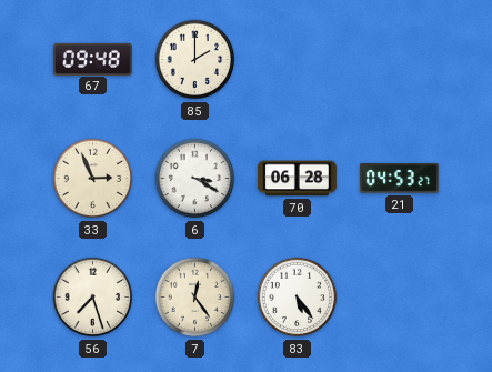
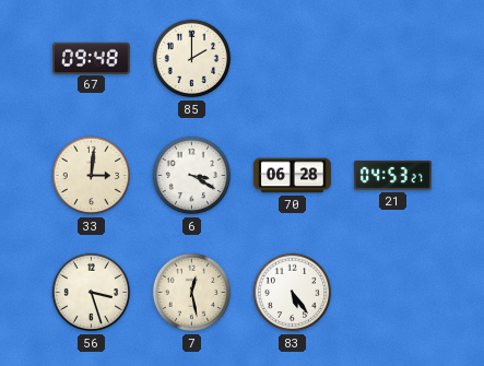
33: 2:56 -> 3:01
56: 7:27 -> 3:27
7: 12:24 -> 12:28
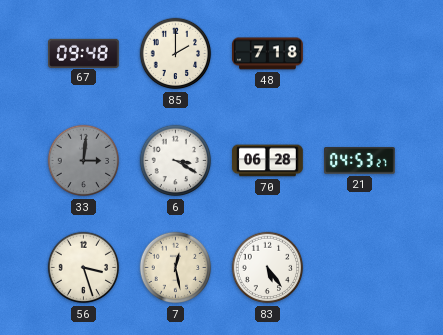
48: none -> 7:18
33 dial: cream -> grey
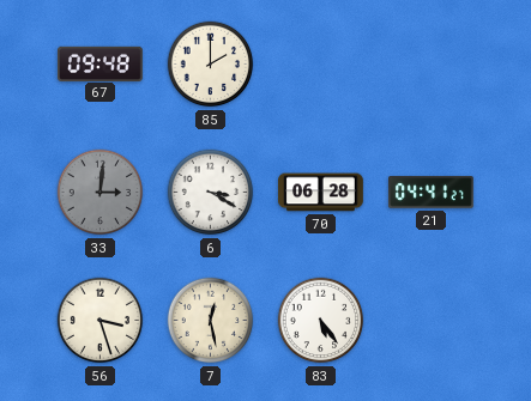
48: 7:18 -> none
21: 04:53 -> 04:41
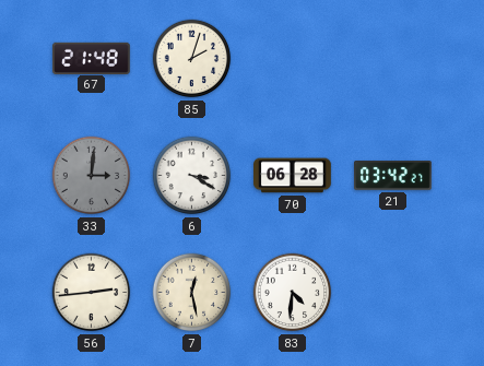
67: 09:48 -> 21:48
85: 2:00 -> 2:03
21: 04:41 -> 03:42
56: 3:27 -> 2:44
83: 5:24 -> 4:31
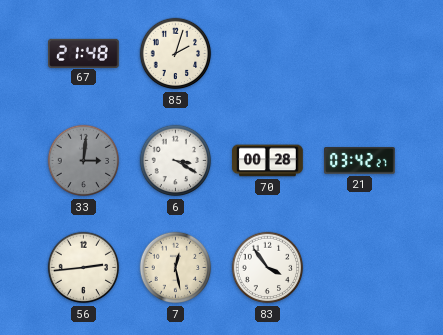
70: 06:28 -> 00:28
83: 4:31 -> 3:54
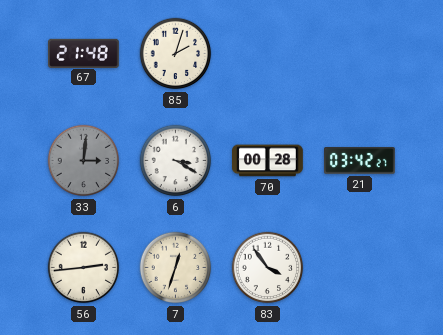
7: 12:28 -> 12:33
